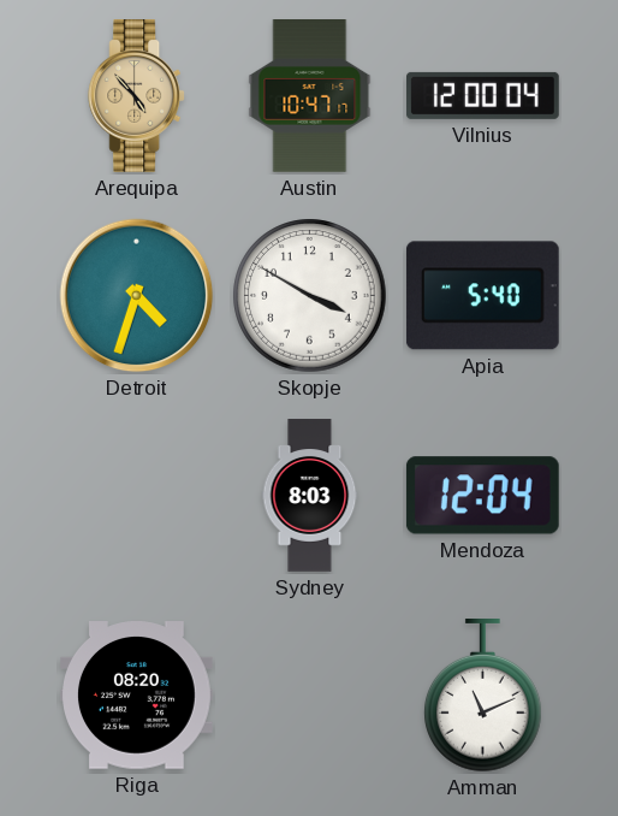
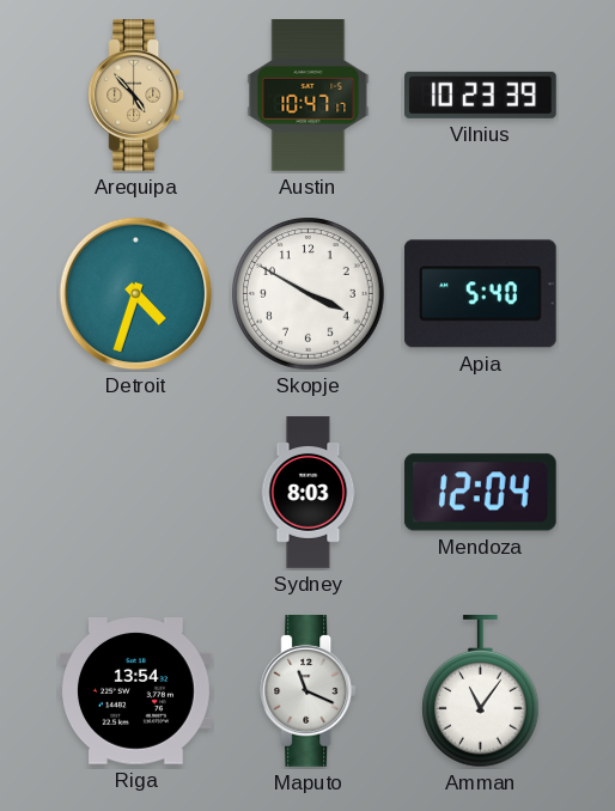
Vilnius: 12:00 -> 10:23
Riga: 08:20 -> 13:54
Maputo: none -> 11:19
Amman: 11:11 -> 11:06
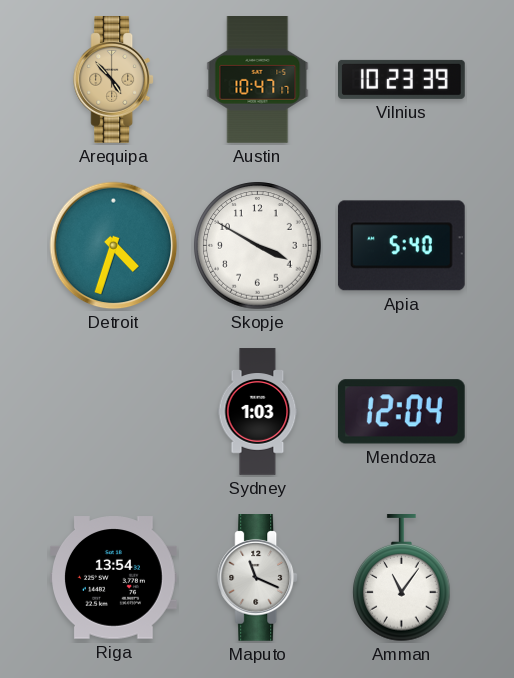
Sydney: 8:03 -> 1:03
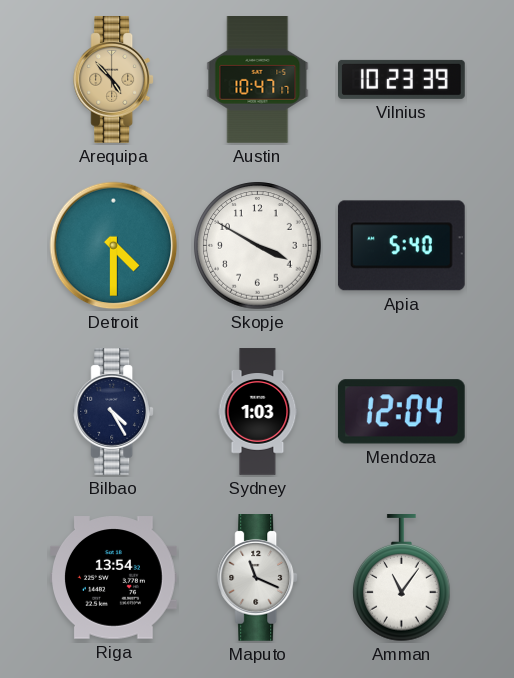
Detroit: 4:33 -> 4:30
Bilbao: none -> 4:25
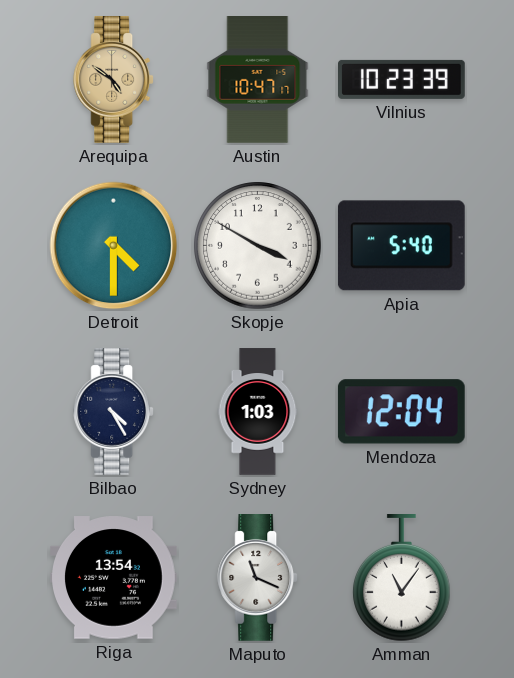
Arequipa: 4:53 -> 4:51
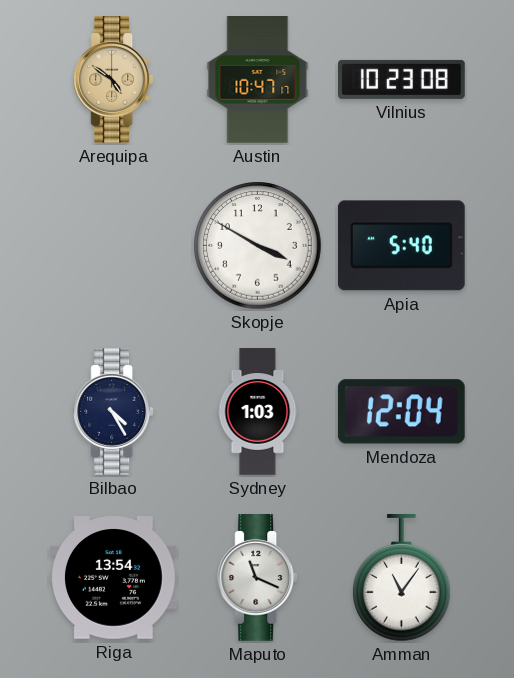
Vilnius: 10:23:39 -> 10:23:08
Detroit: 4:30 -> none
